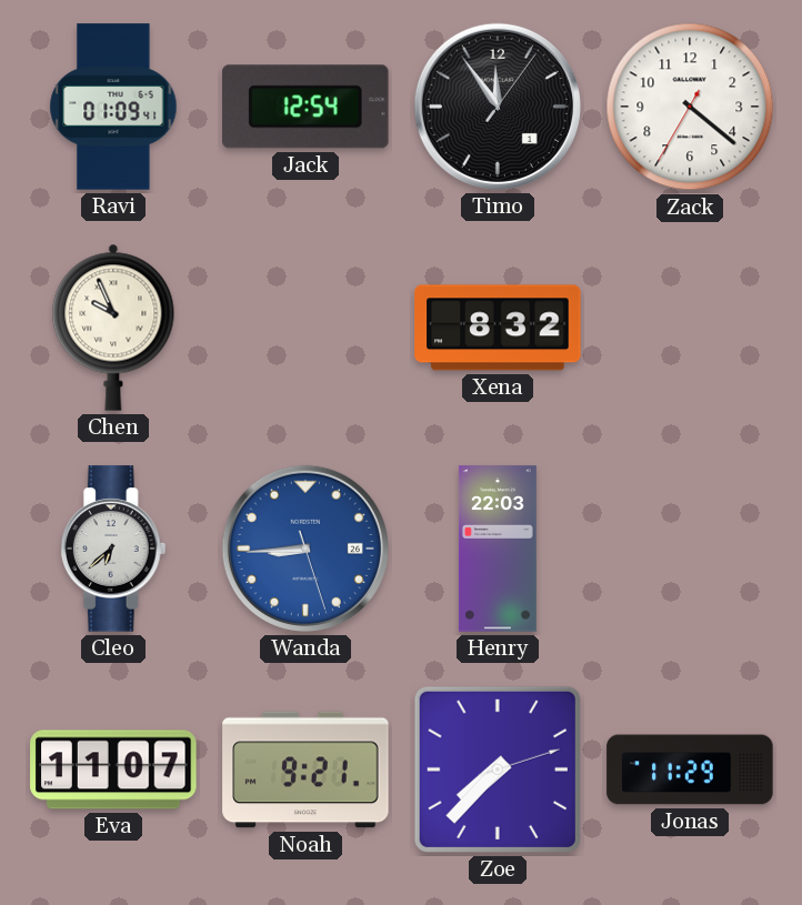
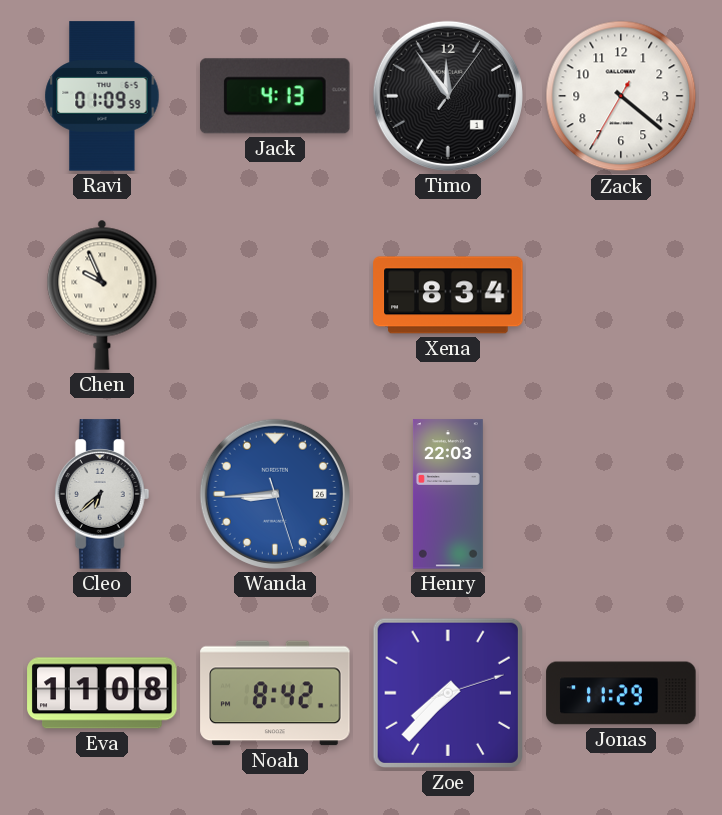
Ravi: 01:09:41 -> 01:09:59
Jack: 12:54 -> 4:13
Xena: 8:32 -> 8:34
Eva: 11:07 -> 11:08
Noah: 9:21 -> 8:42
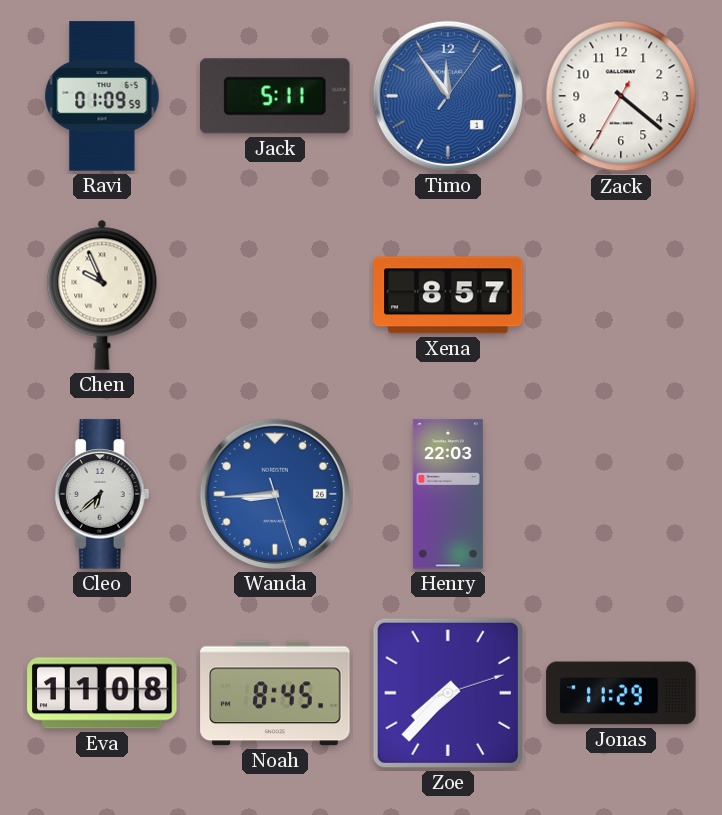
Jack: 4:13 -> 5:11
Timo dial: black -> blue
Xena: 8:34 -> 8:57
Noah: 8:42 -> 8:45
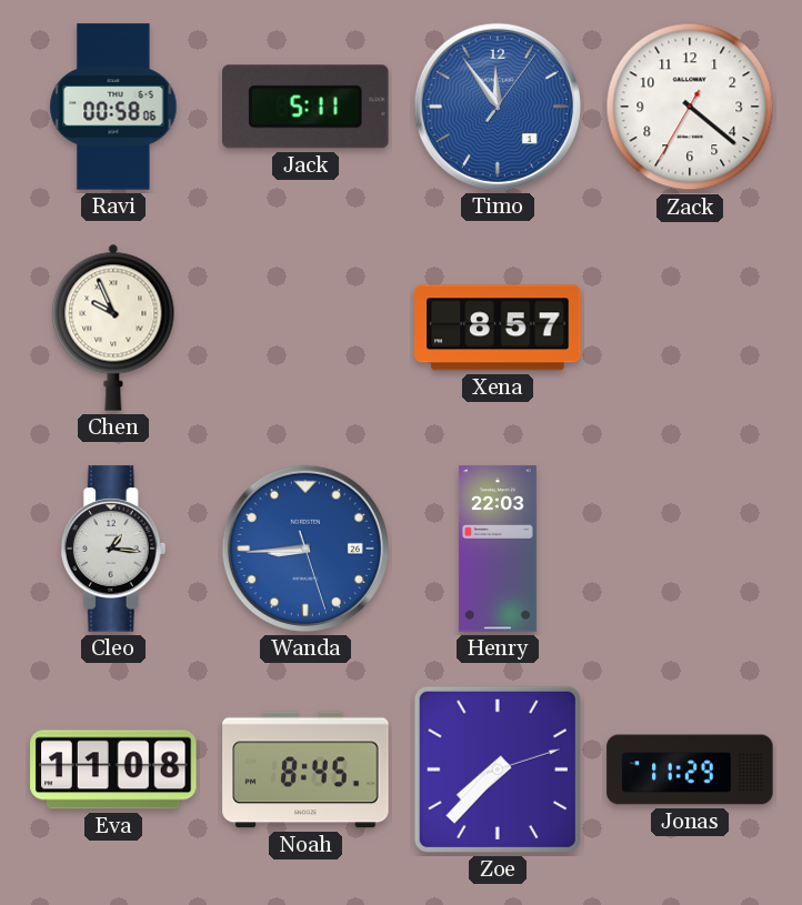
Ravi: 01:09 -> 00:58
Cleo: 6:38 -> 1:16
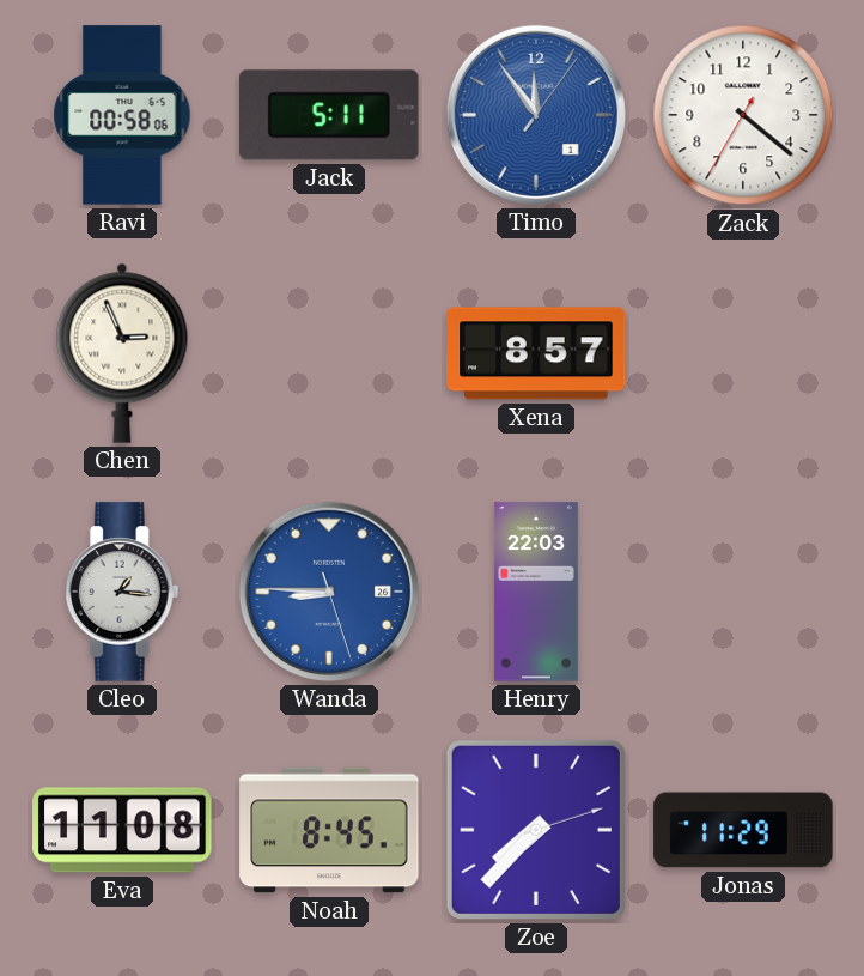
Chen: 9:56 -> 2:56
Wanda: 8:44 -> 8:45
